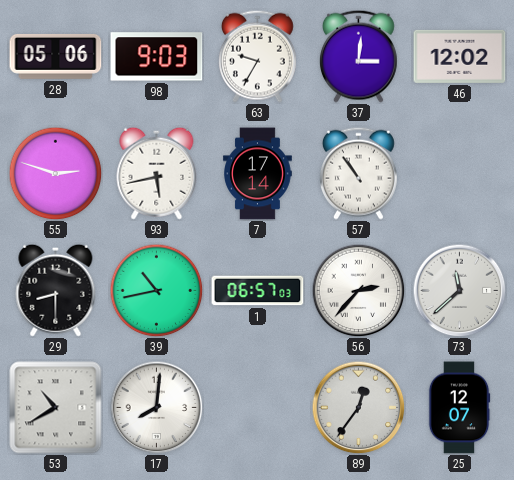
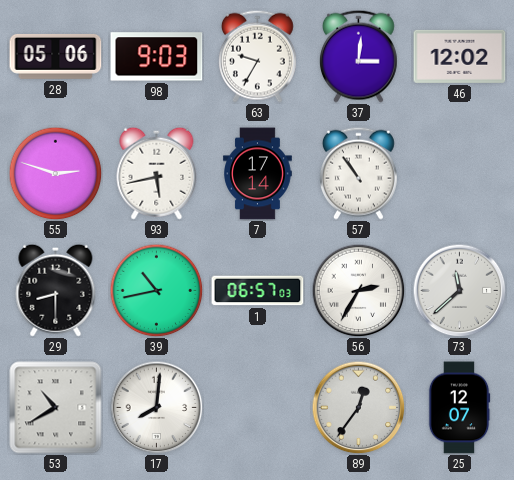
56: 2:37 -> 2:35
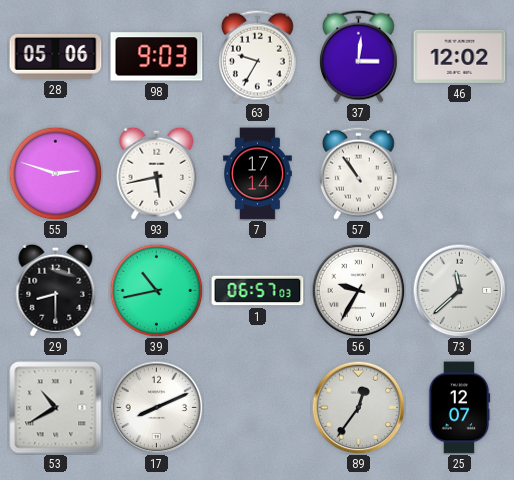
56: 2:35 -> 9:35
17: 8:01 -> 8:11
